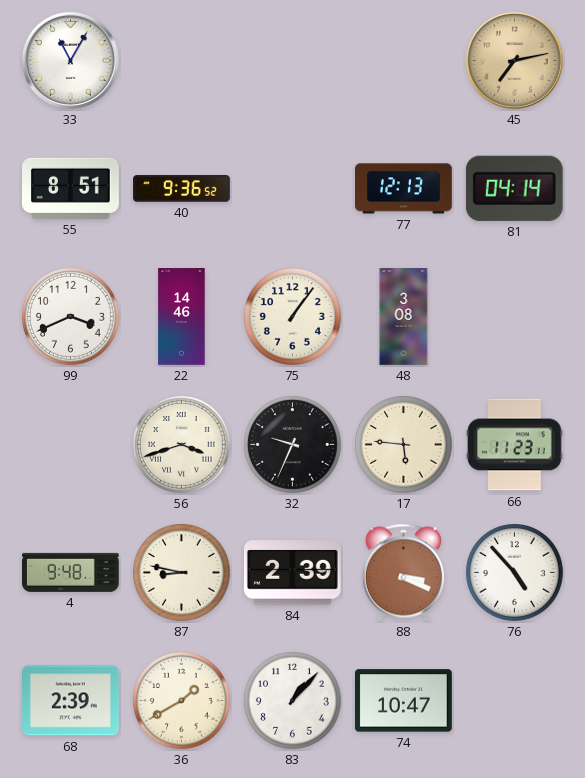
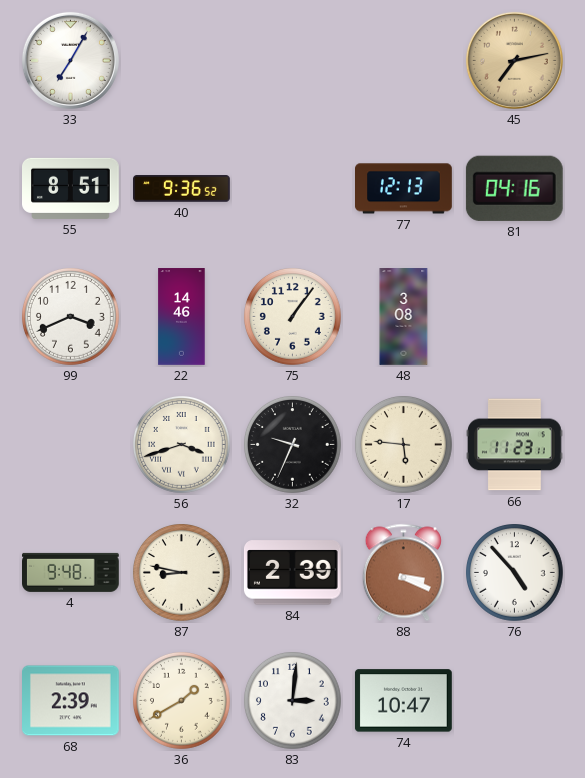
33: 11:05 -> 7:05
81: 04:14 -> 04:16
83: 1:07 -> 3:01
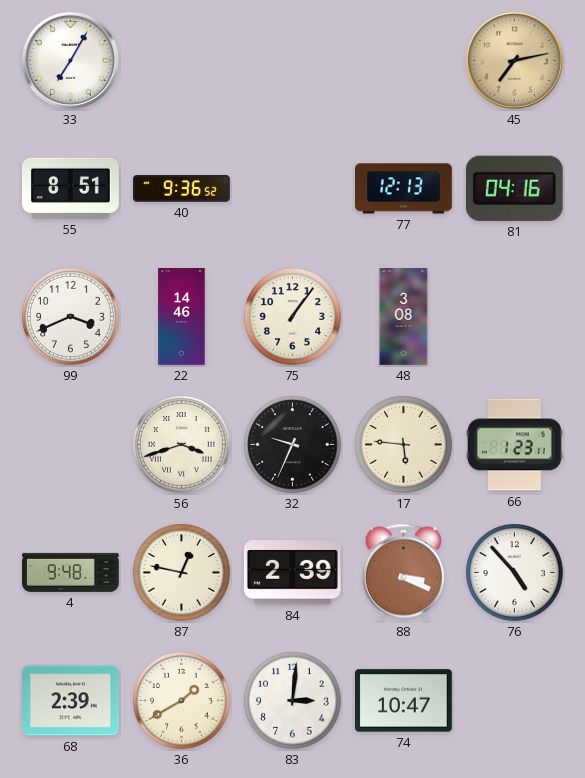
66: 11:23 -> 1:23
87: 8:47 -> 12:47
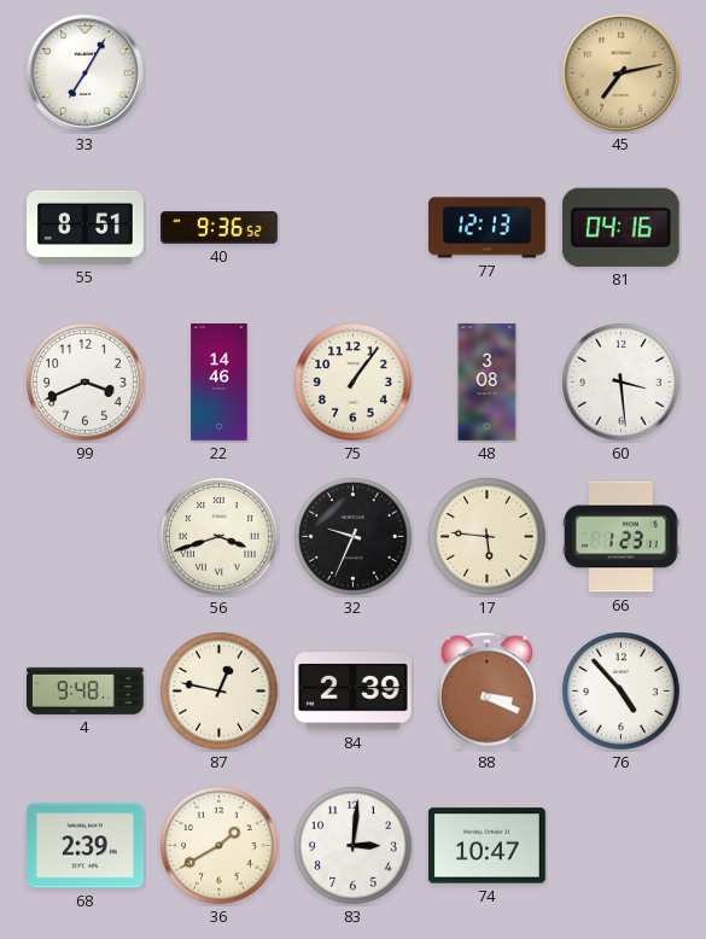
60: none -> 3:29
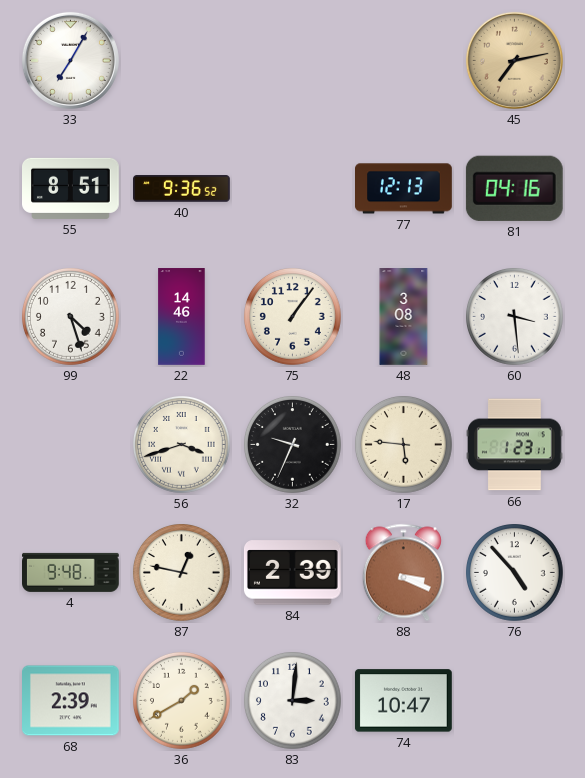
99: 3:41 -> 4:27
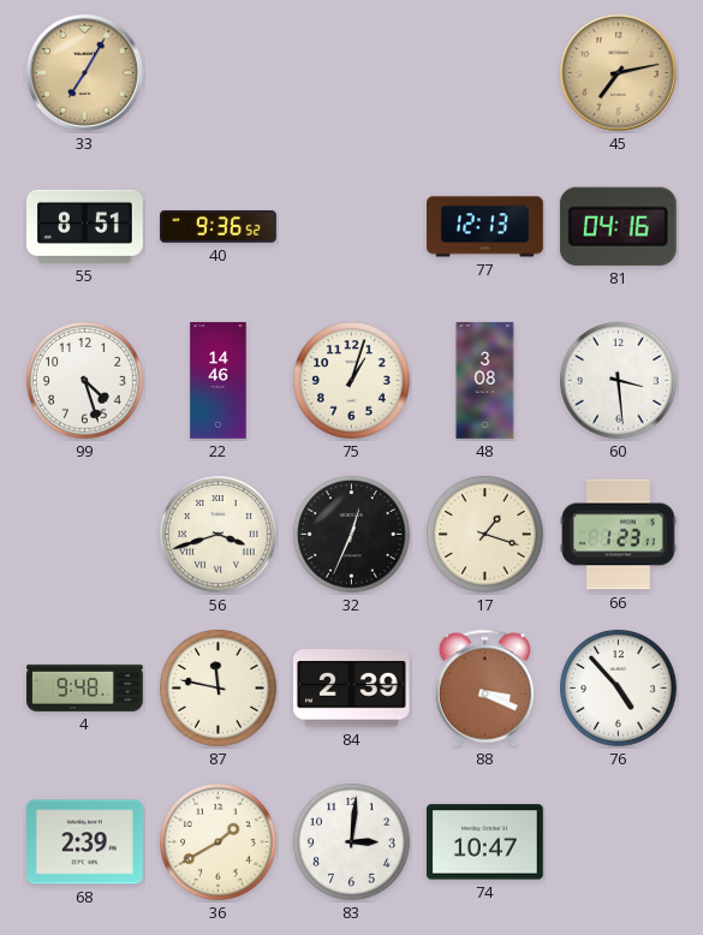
33 dial: white -> champagne
75: 1:06 -> 1:03
32: 9:34 -> 12:34
17: 5:46 -> 1:18
87: 12:47 -> 11:47
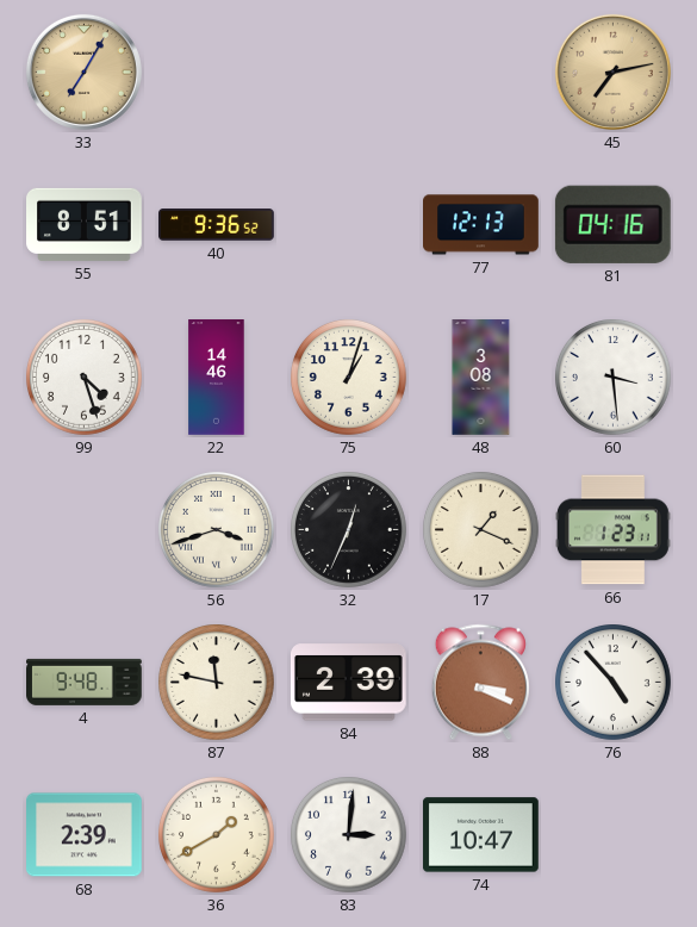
17: 1:18 -> 1:19
